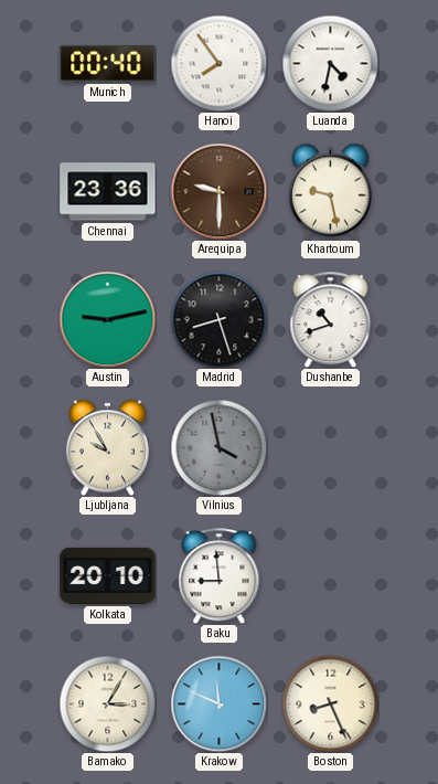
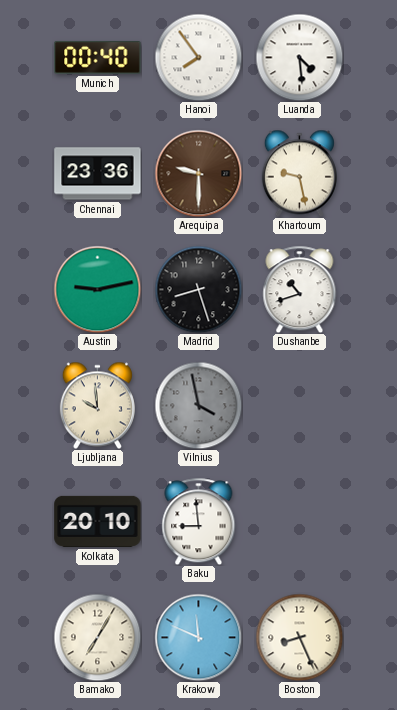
Luanda: 4:32 -> 4:29
Ljubljana: 9:55 -> 9:59
Bamako: 3:05 -> 7:05
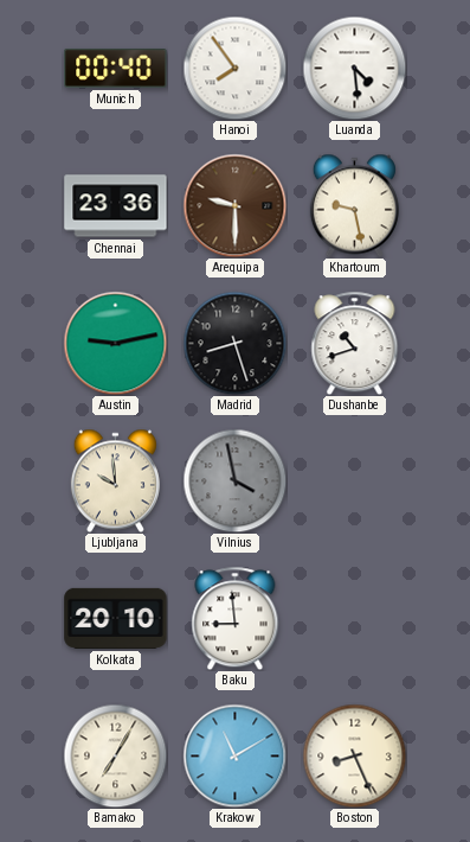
Krakow: 11:49 -> 11:10
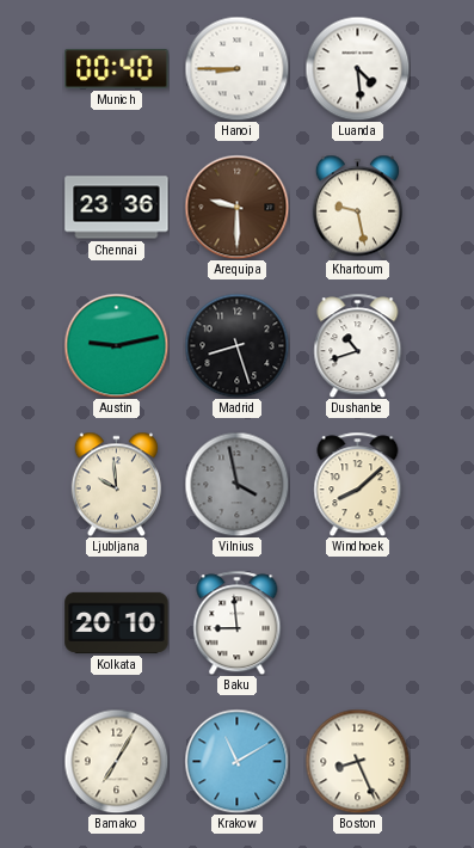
Hanoi: 7:54 -> 8:45
Windhoek: none -> 8:08
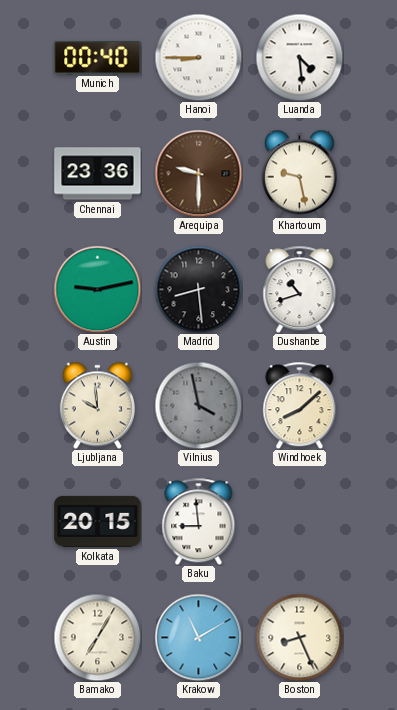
Madrid: 8:27 -> 8:29
Kolkata: 20:10 -> 20:15
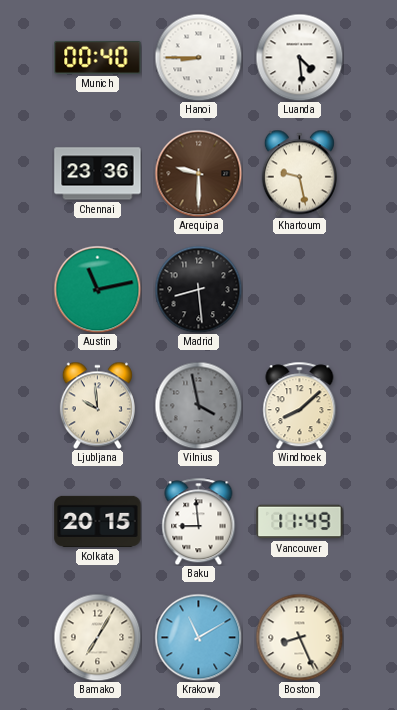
Austin: 9:13 -> 11:13
Dushanbe: 10:42 -> none
Vancouver: none -> 11:49
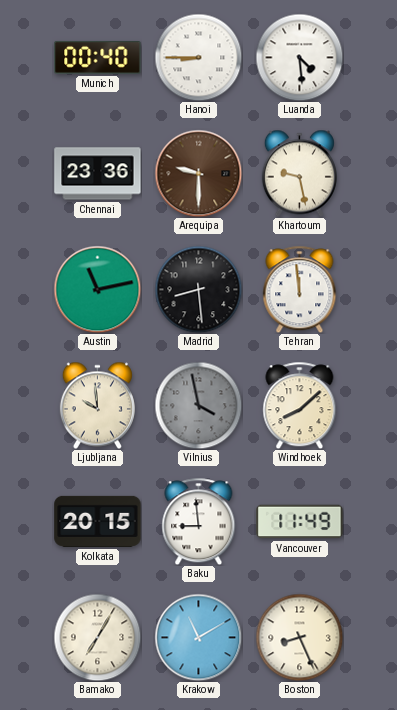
Tehran: none -> 11:59
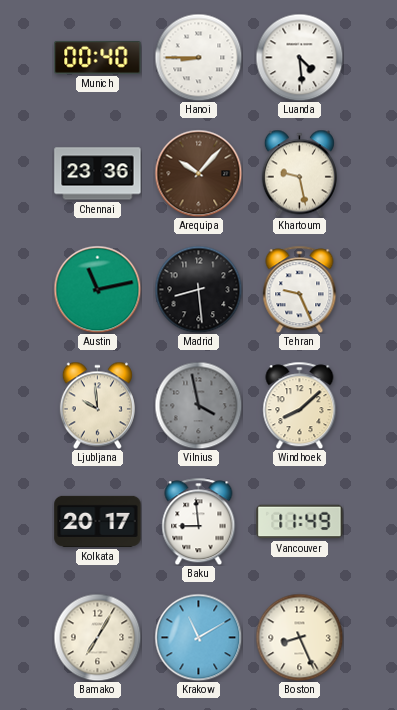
Arequipa: 9:30 -> 10:07
Tehran: 11:59 -> 9:26
Kolkata: 20:15 -> 20:17
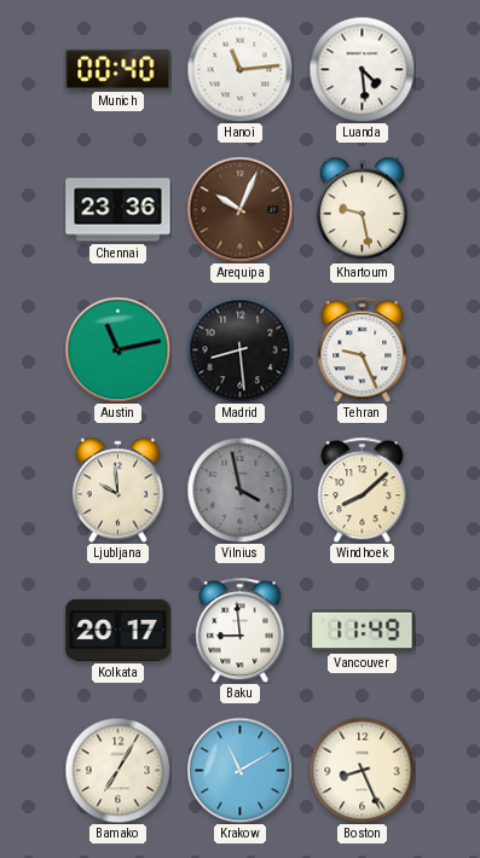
Hanoi: 8:45 -> 11:14
Arequipa: 10:07 -> 10:04
